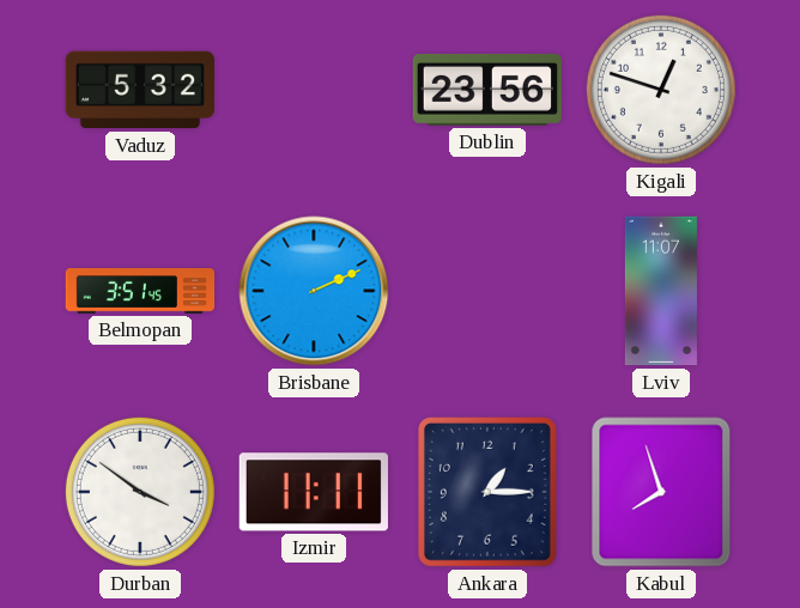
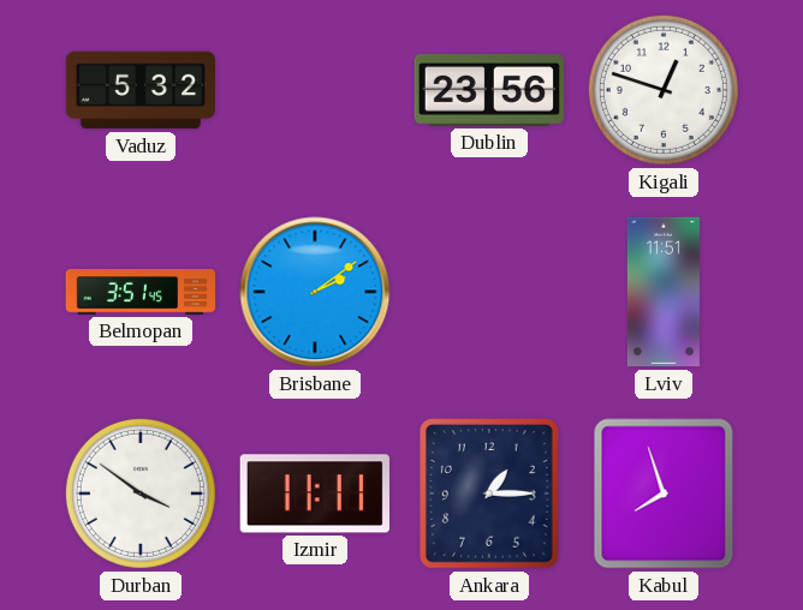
Brisbane: 2:11 -> 2:09
Lviv: 11:07 -> 11:51
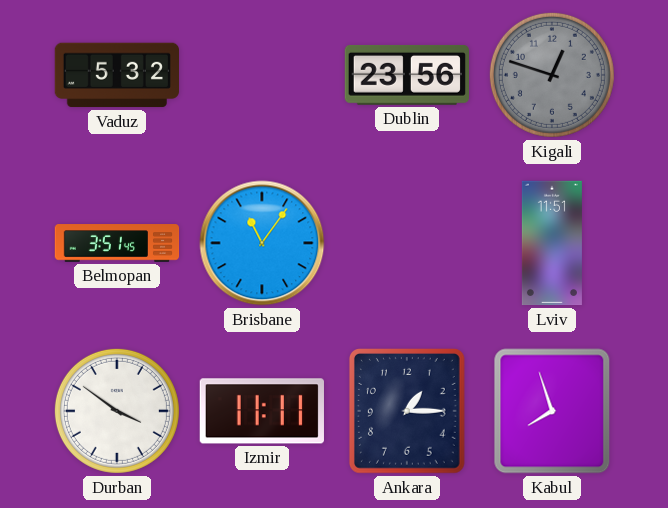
Kigali dial: white -> grey
Brisbane: 2:09 -> 11:06
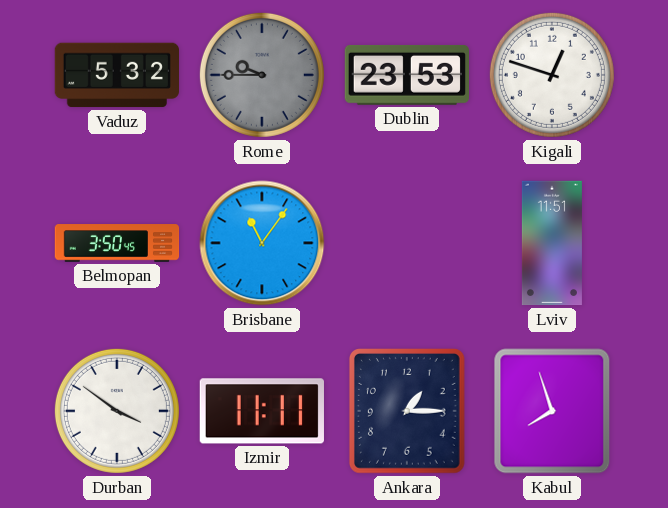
Rome: none -> 9:45
Dublin: 23:56 -> 23:53
Kigali dial: grey -> white
Belmopan: 3:51 -> 3:50
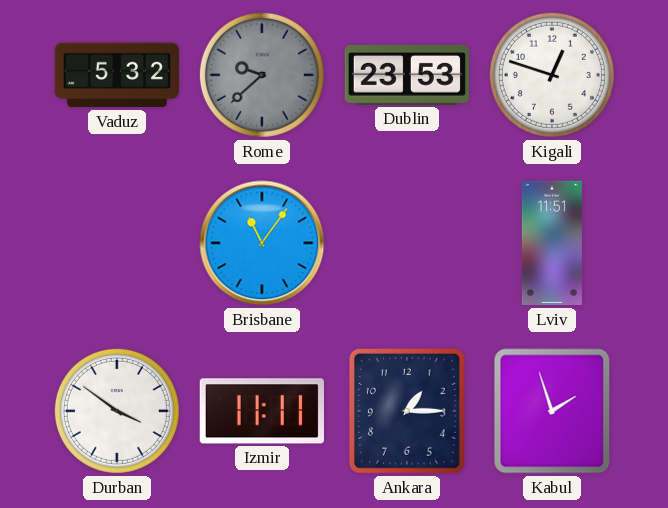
Rome: 9:45 -> 9:38
Belmopan: 3:50 -> none
Kabul: 7:57 -> 1:57
